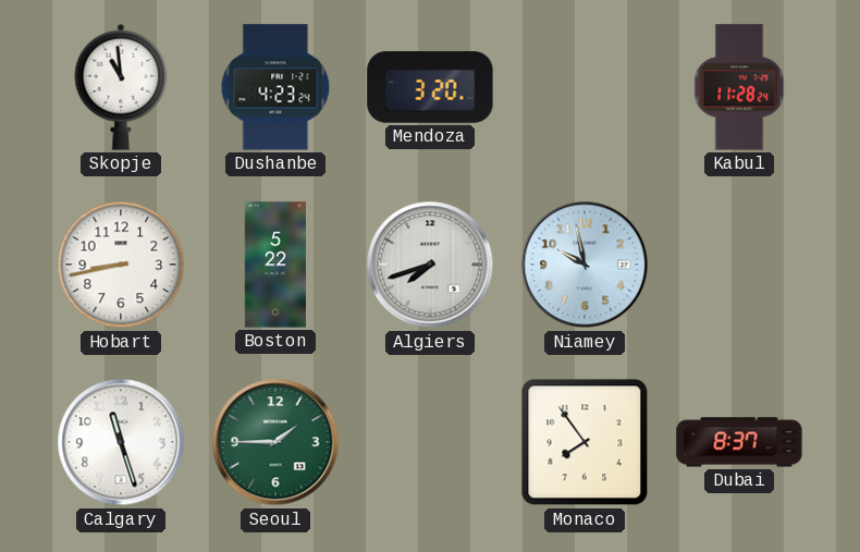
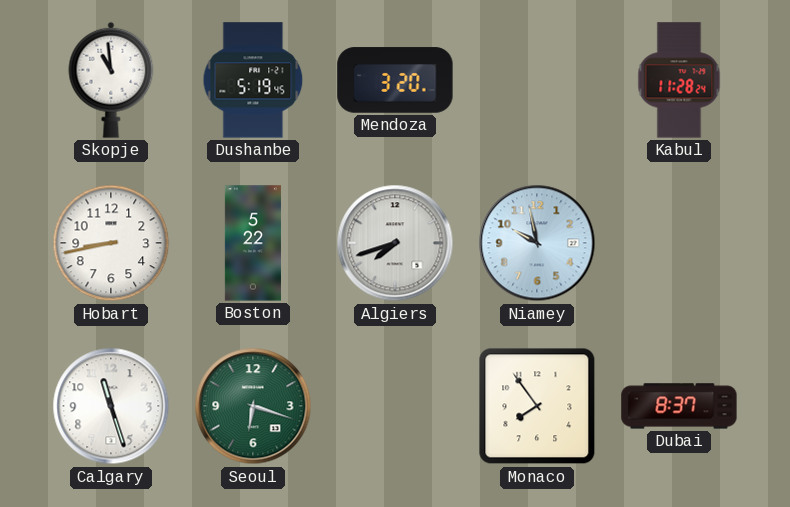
Dushanbe: 4:23 -> 5:19
Seoul: 1:45 -> 6:18
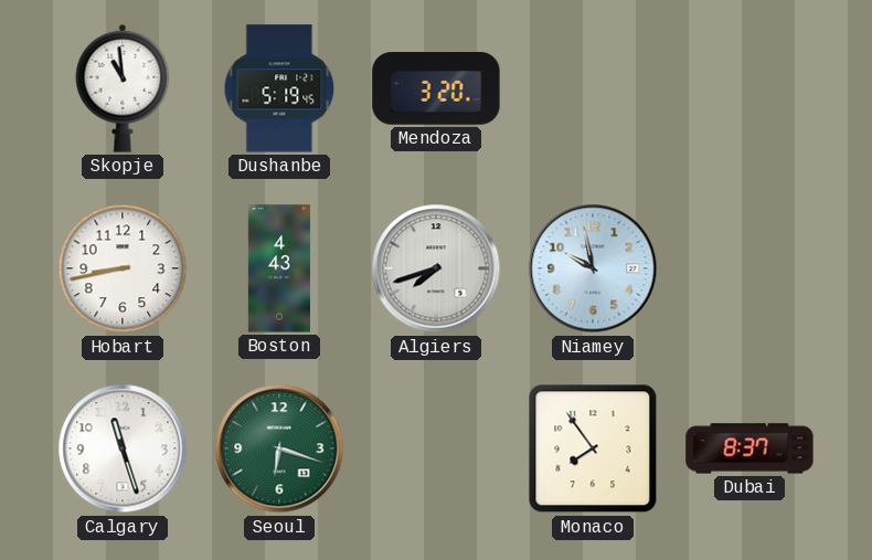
Kabul: 11:28 -> none
Boston: 5:22 -> 4:43
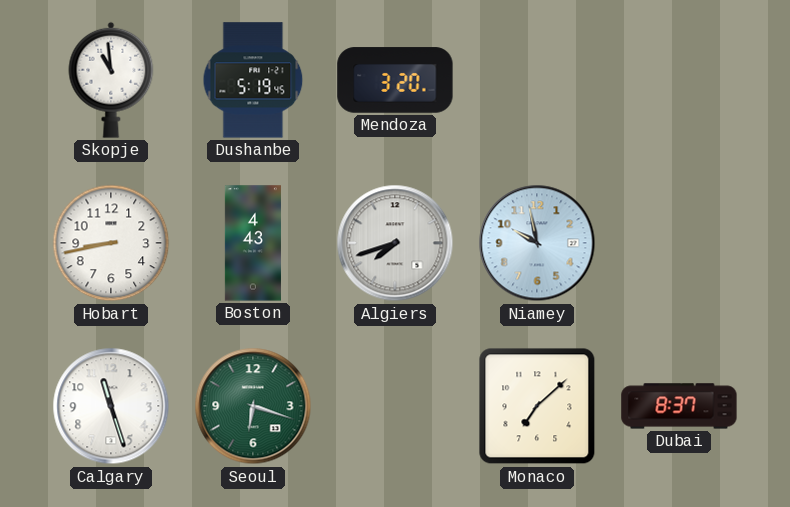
Monaco: 7:54 -> 7:08
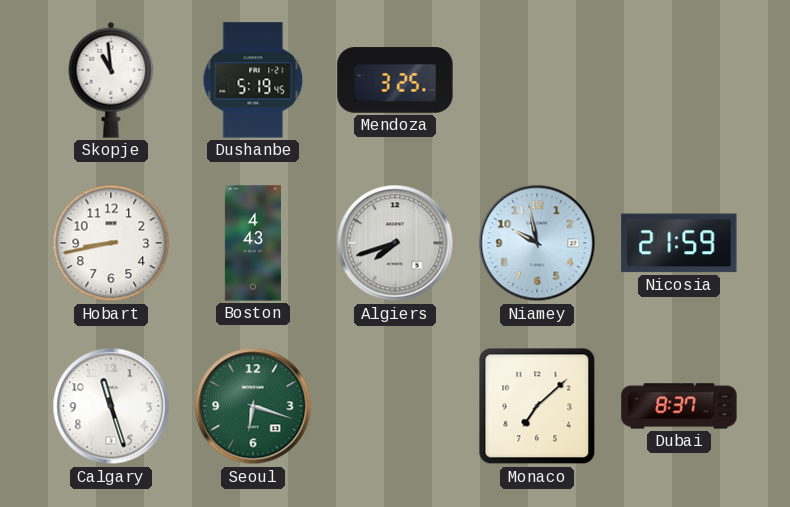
Mendoza: 3:20 -> 3:25
Nicosia: none -> 21:59
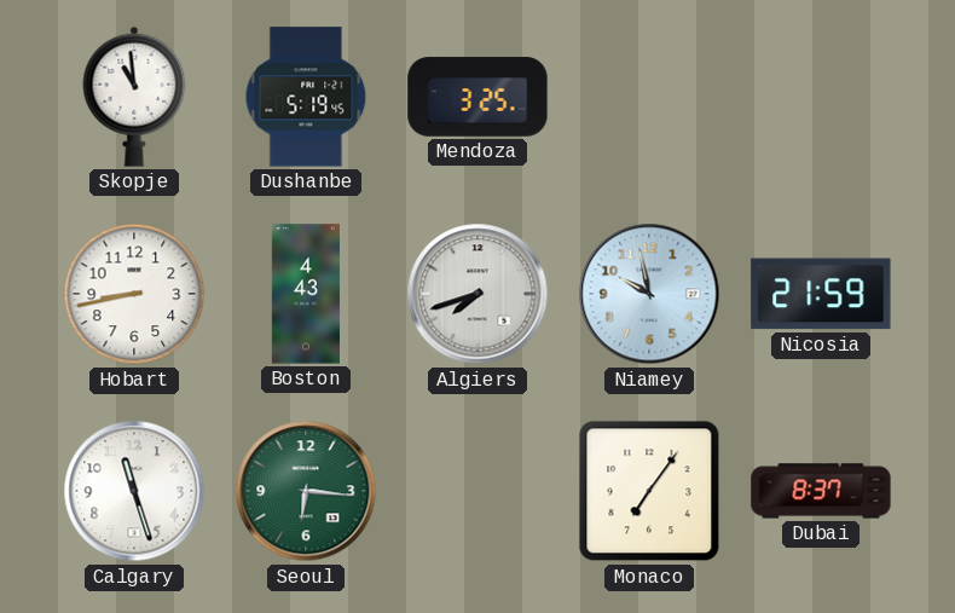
Seoul: 6:18 -> 6:16
Monaco: 7:08 -> 7:06
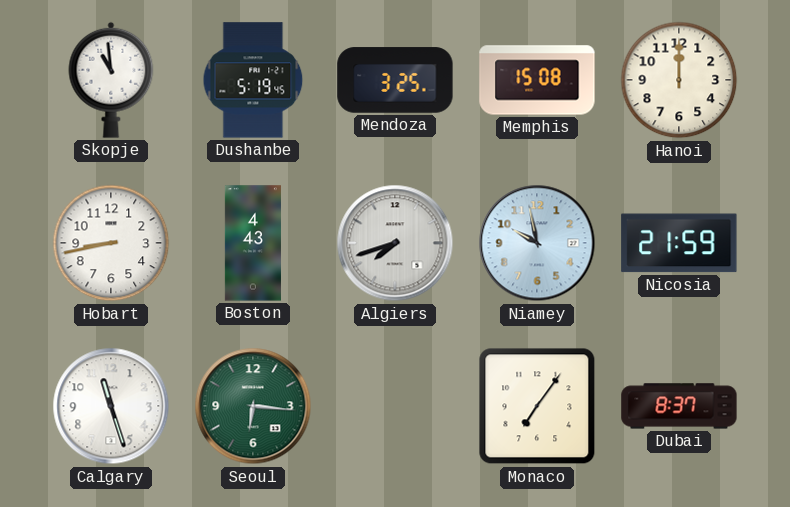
Memphis: none -> 15:08
Hanoi: none -> 12:00
